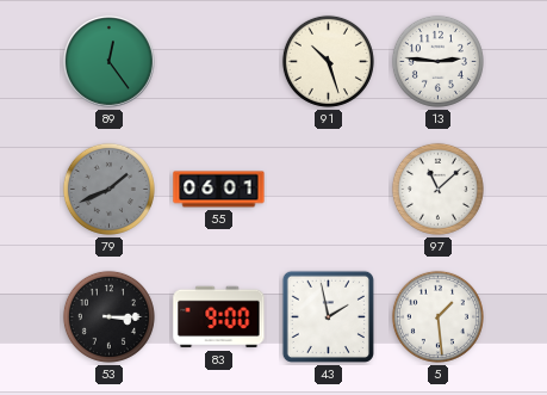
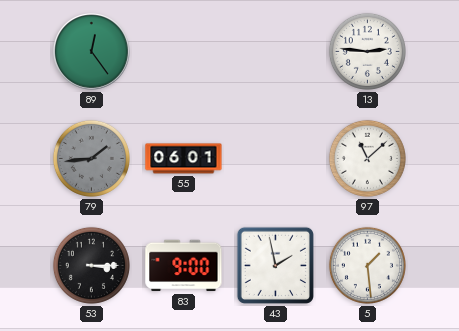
91: 10:27 -> none
79: 1:41 -> 1:44
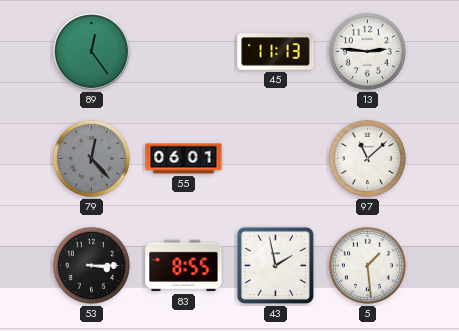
45: none -> 11:13
79: 1:44 -> 12:23
83: 9:00 -> 8:55
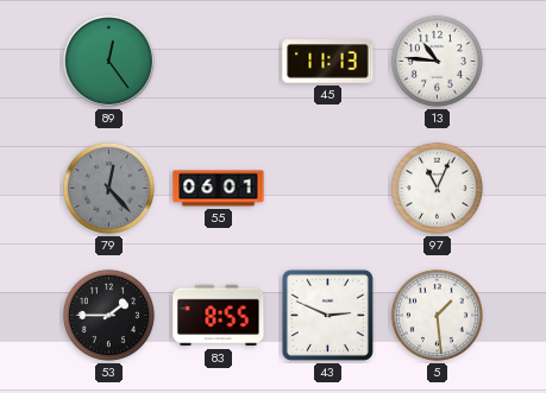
13: 2:46 -> 10:46
97: 11:08 -> 11:04
53: 3:15 -> 1:45
43: 1:58 -> 2:49
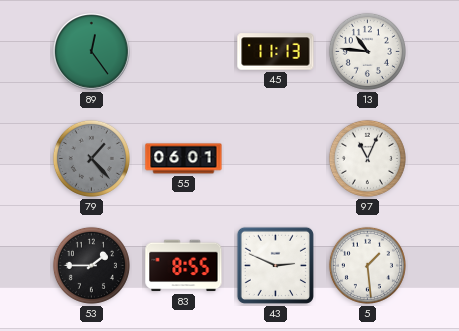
79: 12:23 -> 1:23
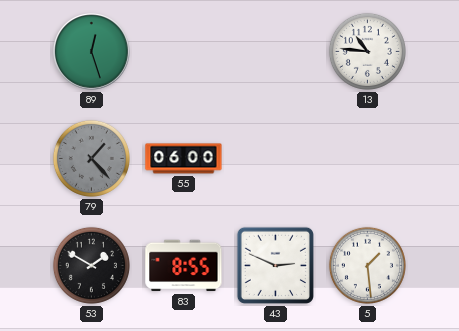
89: 12:24 -> 12:27
45: 11:13 -> none
55: 06:01 -> 06:00
97: 11:04 -> none
53: 1:45 -> 1:50
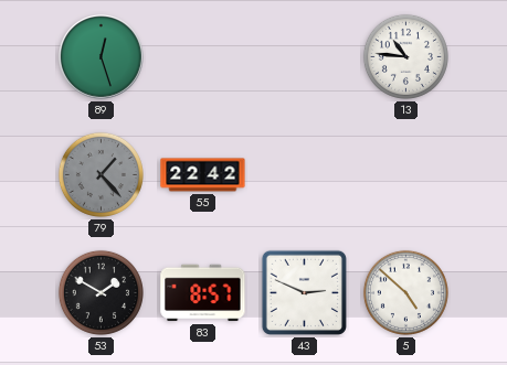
55: 06:00 -> 22:42
83: 8:55 -> 8:57
5: 1:29 -> 4:52
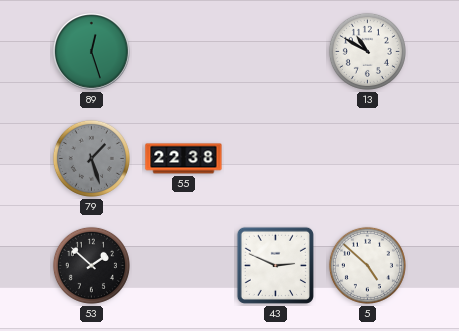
13: 10:46 -> 10:50
79: 1:23 -> 1:27
55: 22:42 -> 22:38
53: 1:50 -> 1:52
83: 8:57 -> none
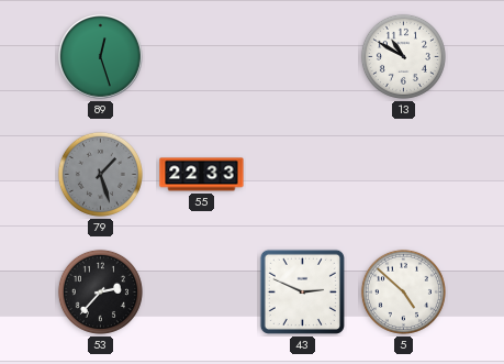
55: 22:38 -> 22:33
53: 1:52 -> 2:37
